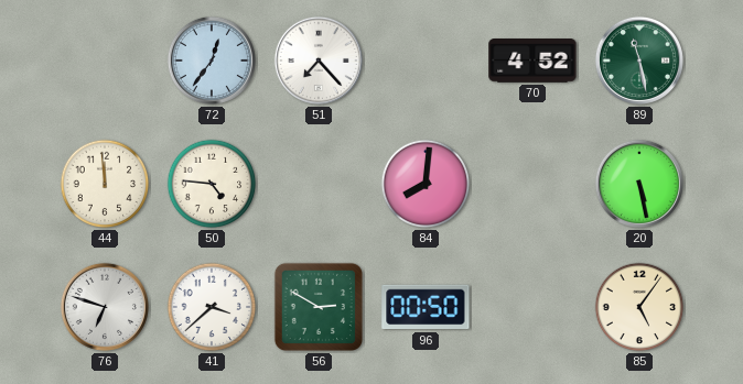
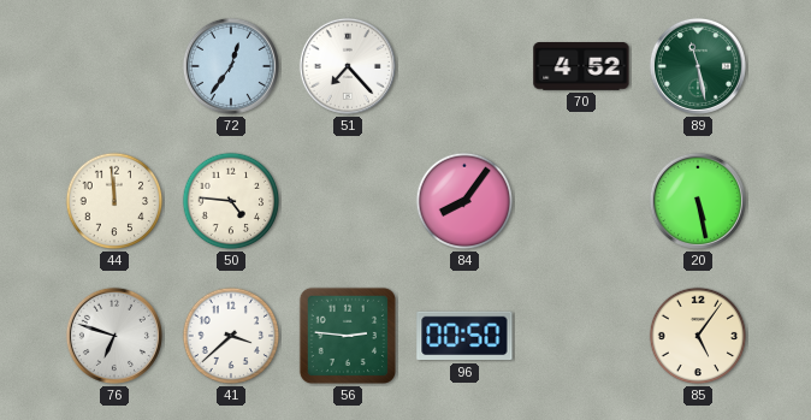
84: 8:01 -> 8:06
56: 2:50 -> 2:46
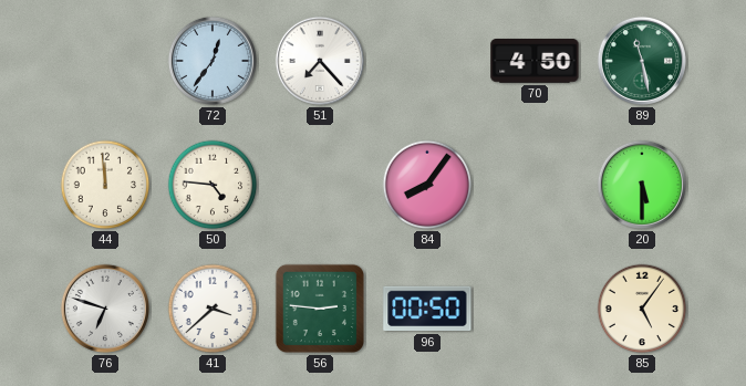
70: 4:52 -> 4:50
20: 5:28 -> 5:30
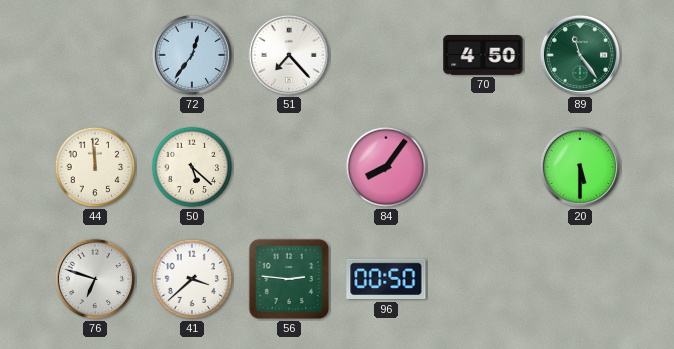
89: 11:28 -> 11:24
50: 4:46 -> 5:22
85: 5:06 -> none
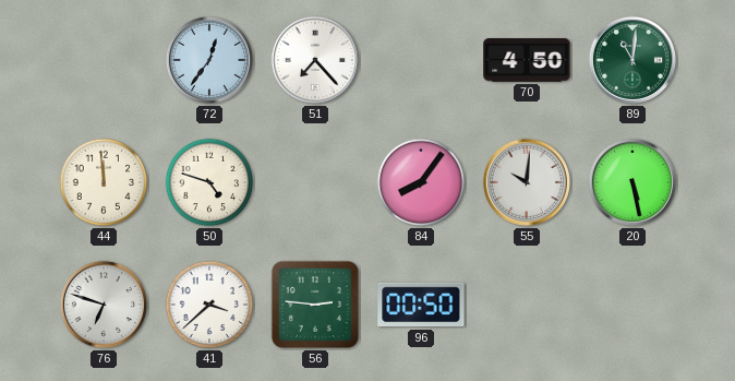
89: 11:24 -> 11:01
50: 5:22 -> 4:48
55: none -> 10:01
20: 5:30 -> 5:28
